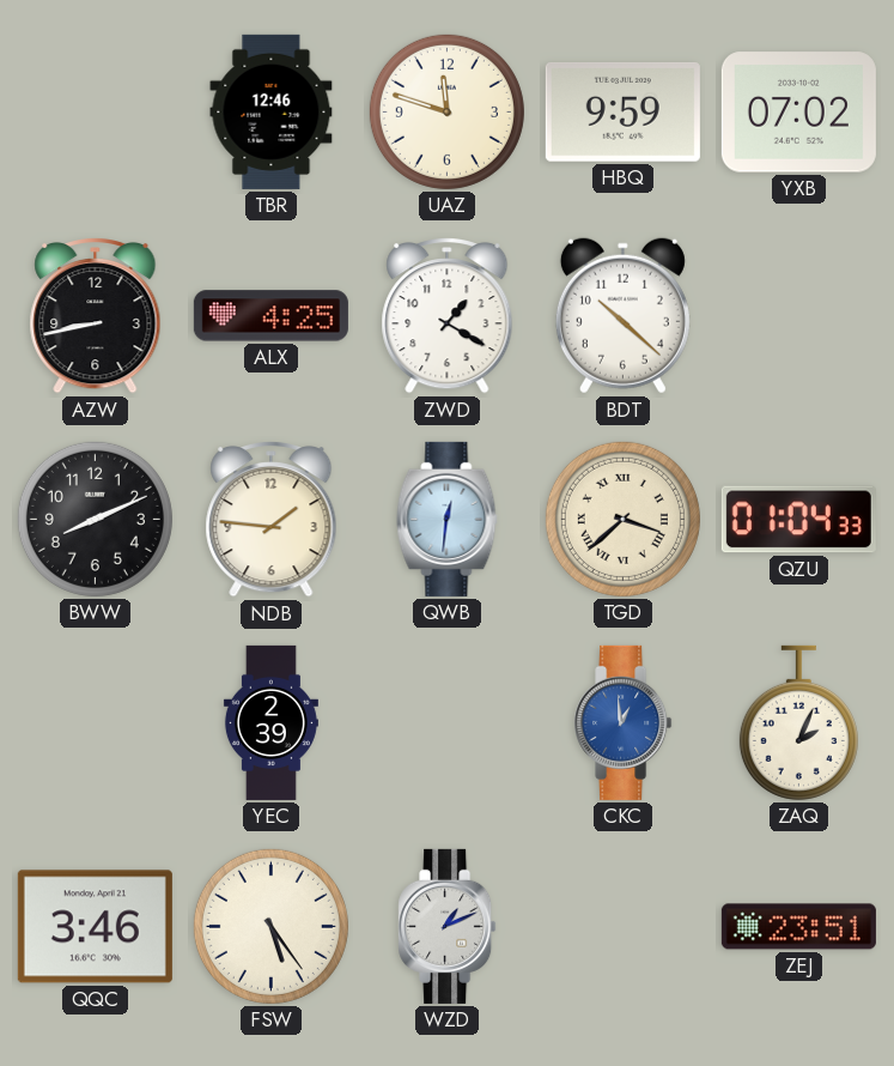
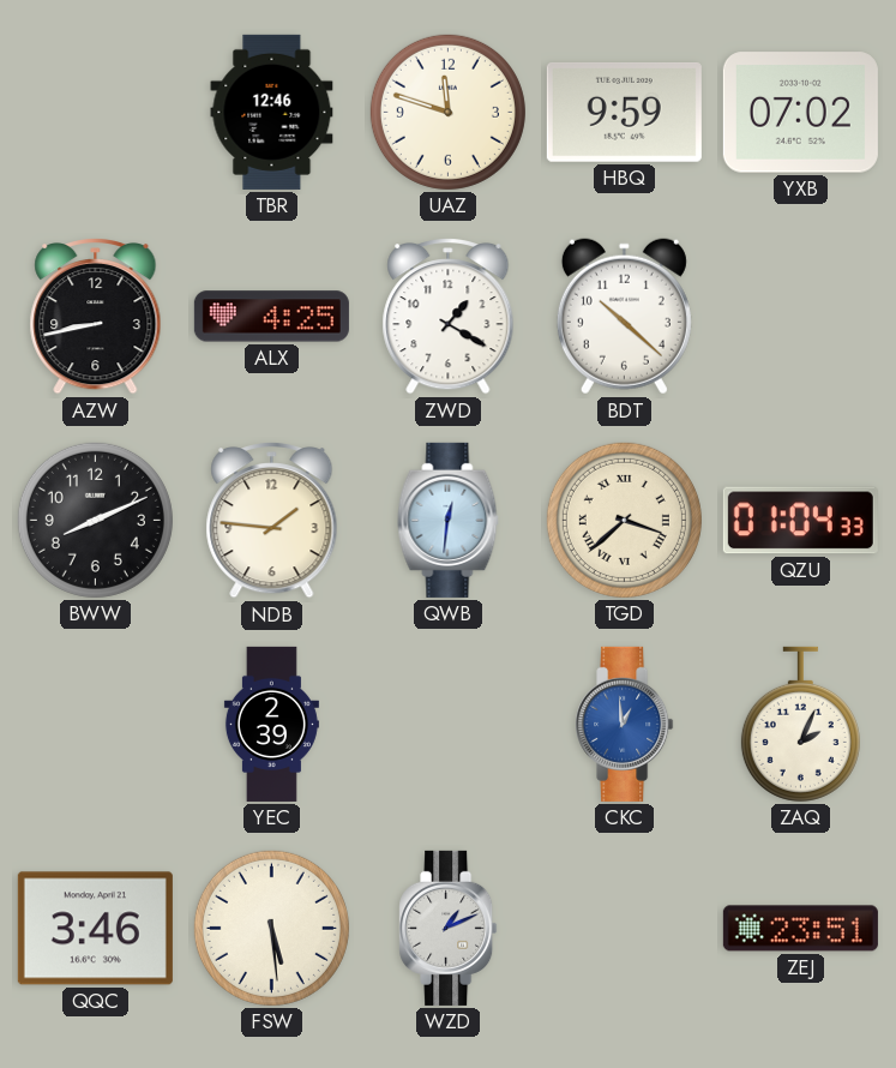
FSW: 5:24 -> 5:29
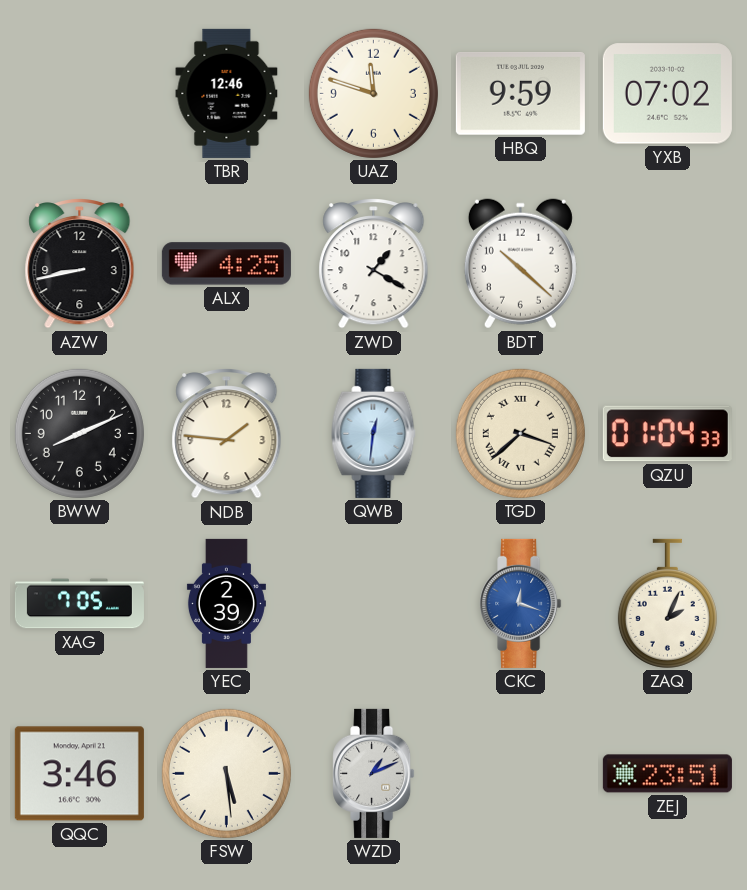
XAG: none -> 7:05
CKC: 12:59 -> 12:18
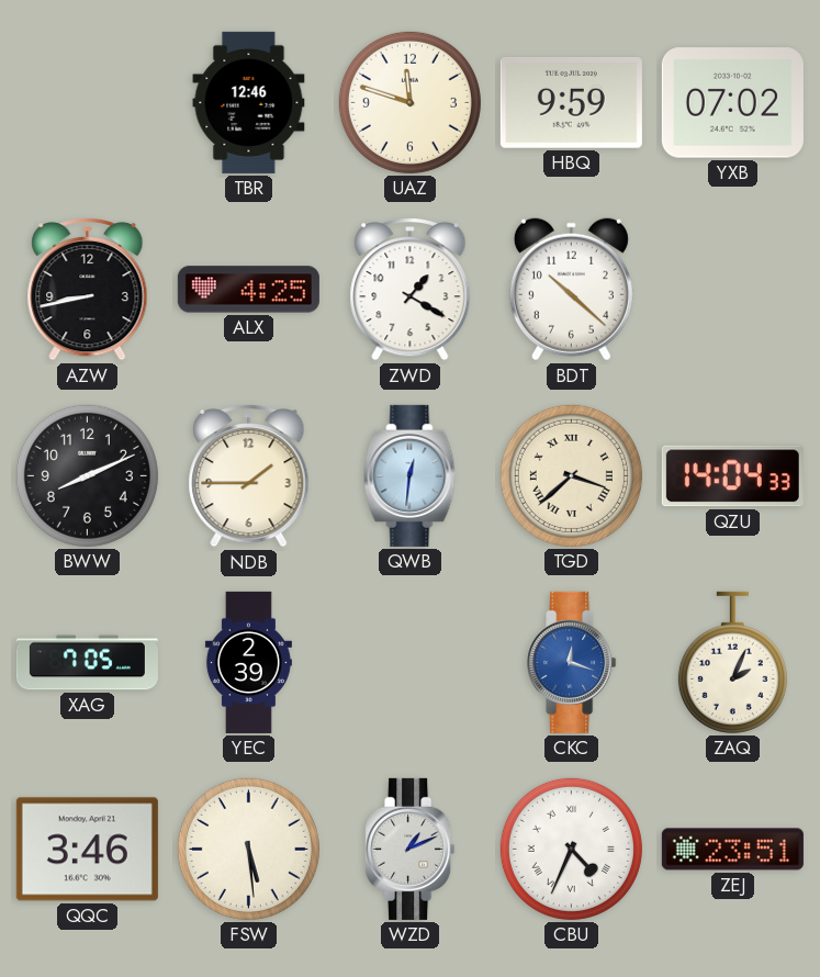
NDB: 1:46 -> 1:45
QZU: 01:04 -> 14:04
CBU: none -> 4:34
